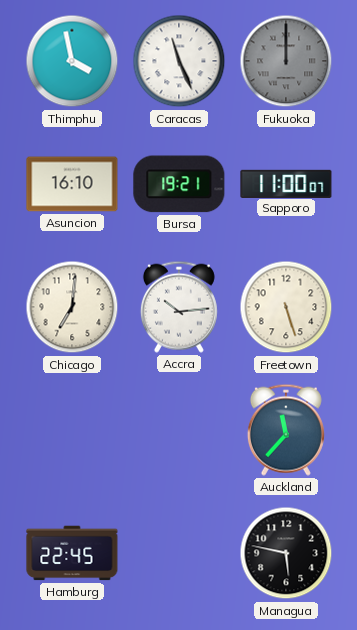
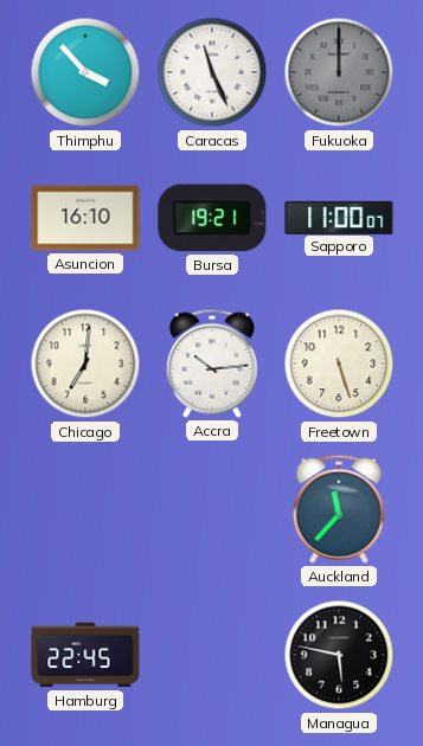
Thimphu: 3:58 -> 3:53
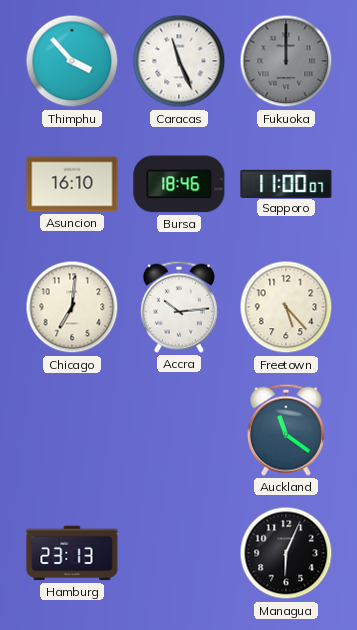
Bursa: 19:21 -> 18:46
Freetown: 5:27 -> 5:23
Auckland: 11:37 -> 11:21
Hamburg: 22:45 -> 23:13
Managua: 5:47 -> 6:04
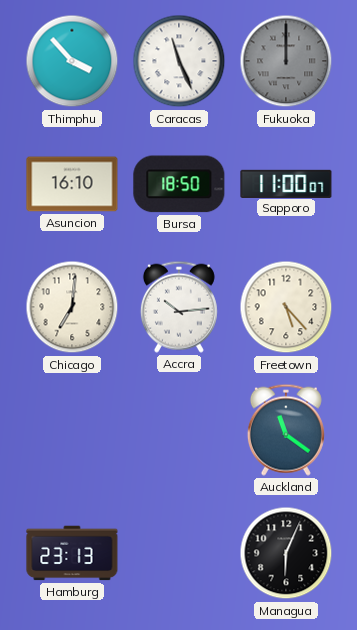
Bursa: 18:46 -> 18:50
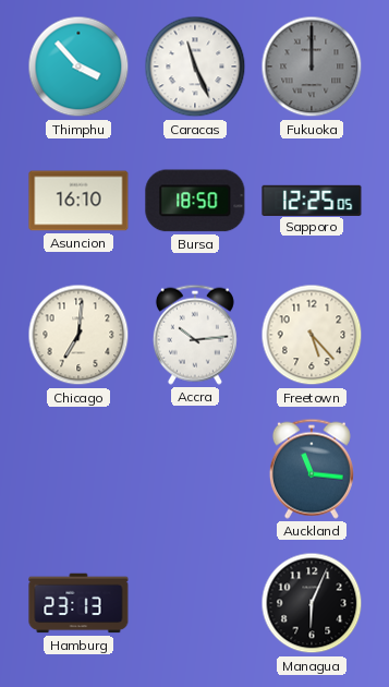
Sapporo: 11:00 -> 12:25
Auckland: 11:21 -> 11:16
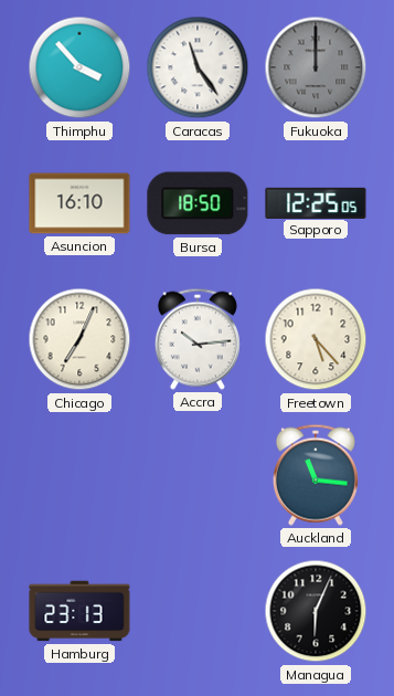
Caracas: 11:26 -> 11:24
Chicago: 7:01 -> 7:04
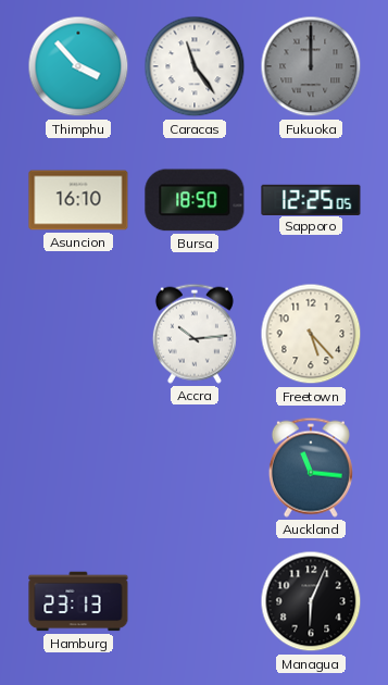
Chicago: 7:04 -> none
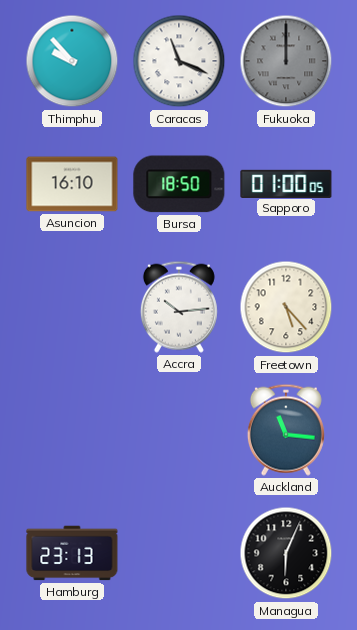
Thimphu: 3:53 -> 9:53
Caracas: 11:24 -> 11:19
Sapporo: 12:25 -> 01:00
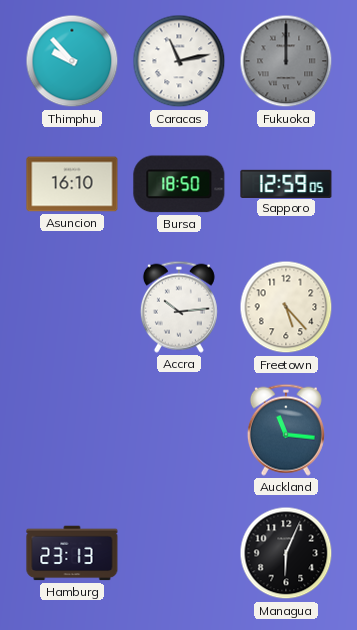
Caracas: 11:19 -> 11:13
Sapporo: 01:00 -> 12:59
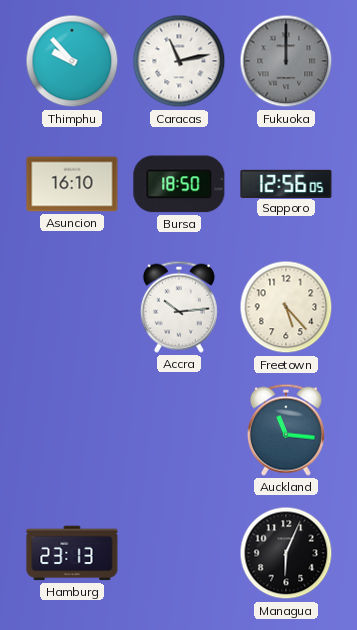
Sapporo: 12:59 -> 12:56
